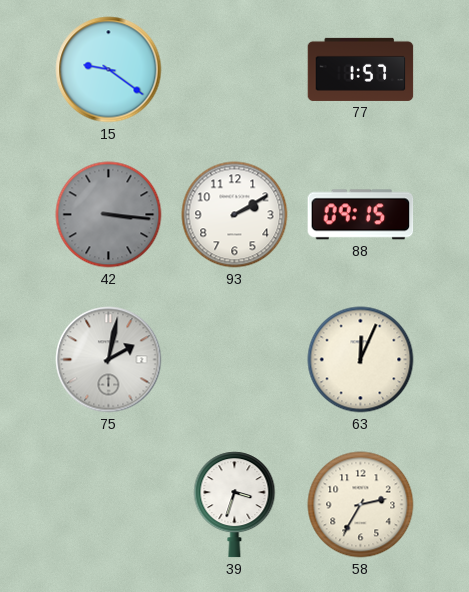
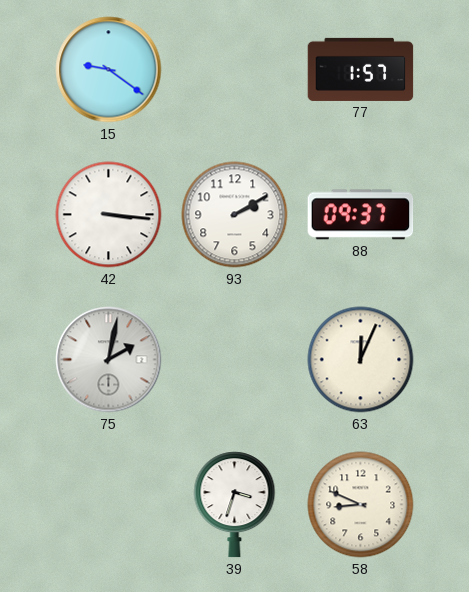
42 dial: grey -> white
88: 09:15 -> 09:37
58: 2:35 -> 8:49
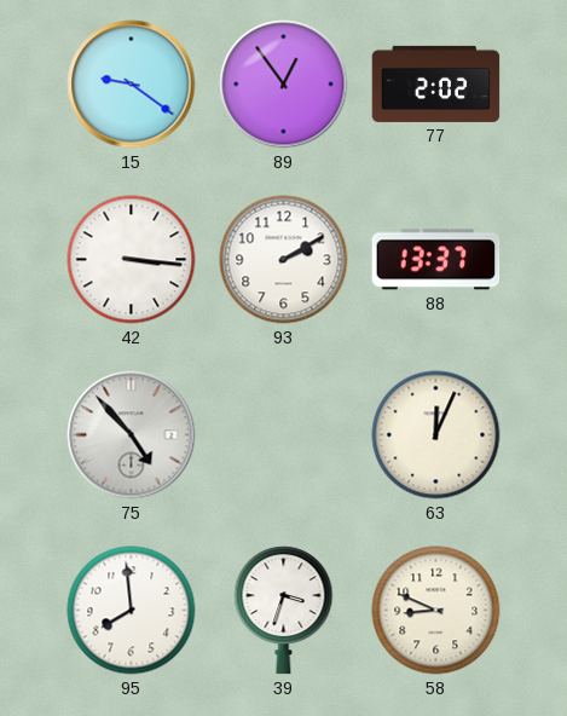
89: none -> 12:54
77: 1:57 -> 2:02
88: 09:37 -> 13:37
75: 2:02 -> 4:53
95: none -> 7:59
